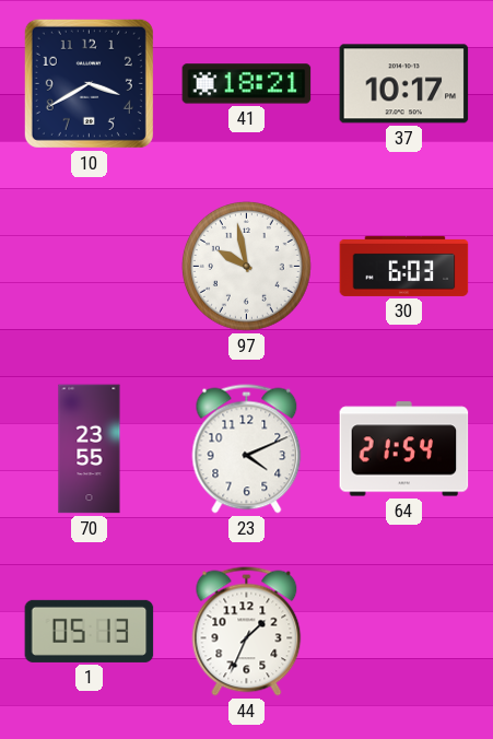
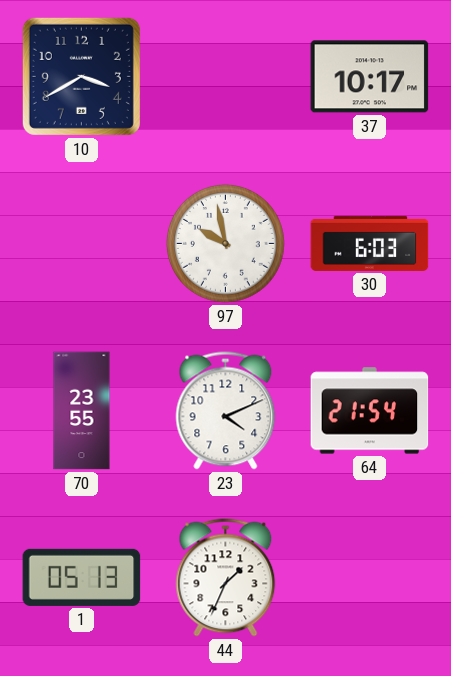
41: 18:21 -> none
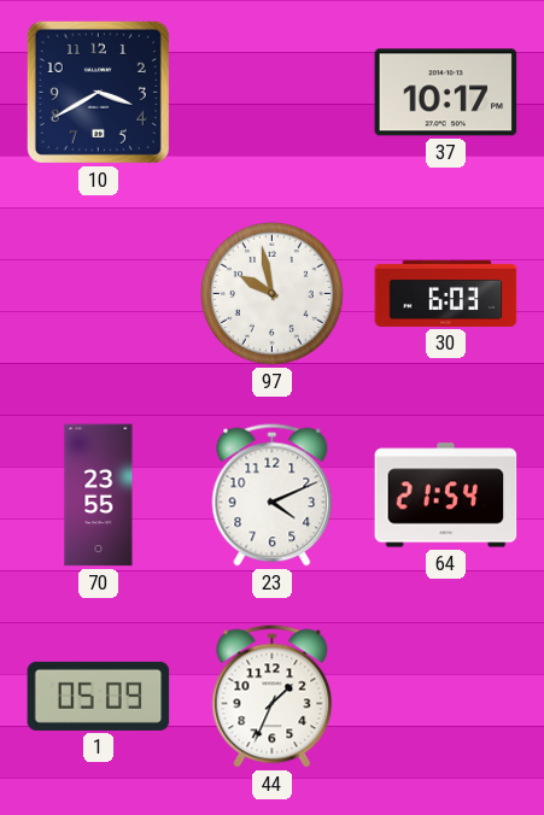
1: 05:13 -> 05:09
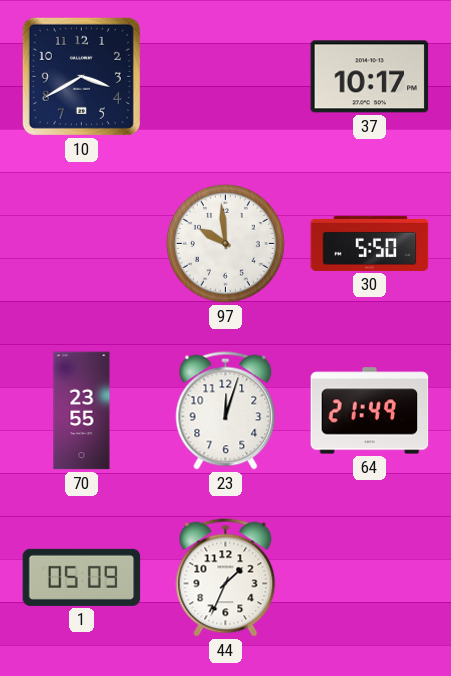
97: 9:58 -> 9:59
30: 6:03 -> 5:50
23: 4:11 -> 12:03
64: 21:54 -> 21:49
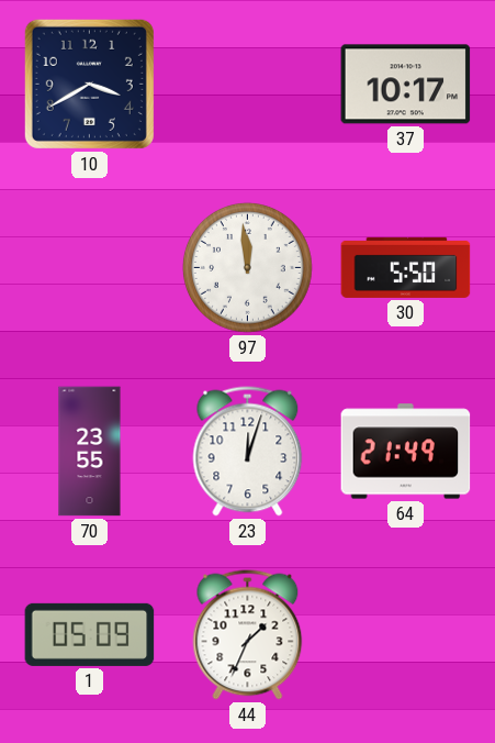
97: 9:59 -> 11:59
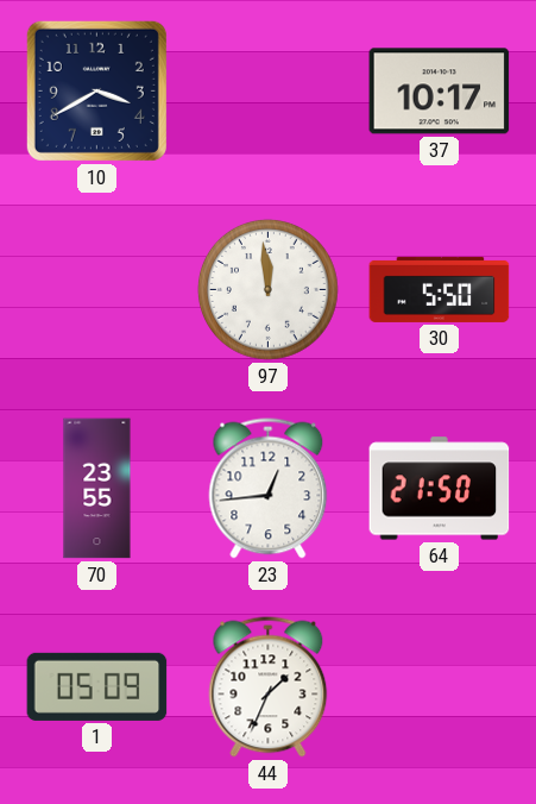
23: 12:03 -> 12:44
64: 21:49 -> 21:50
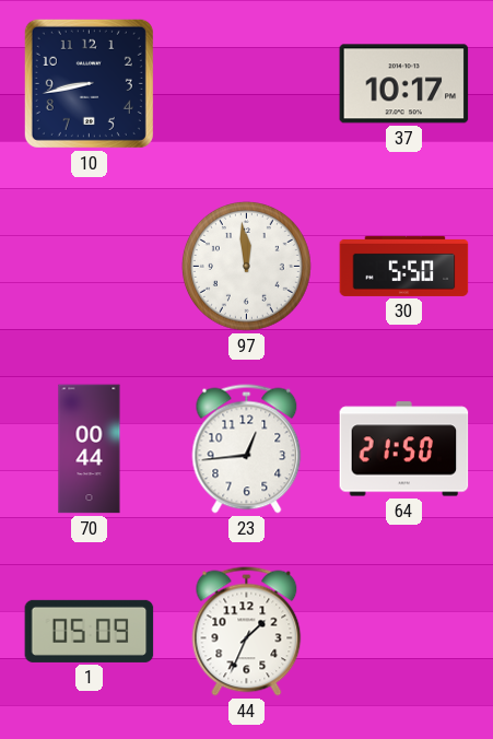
10: 3:40 -> 8:43
70: 23:55 -> 00:44
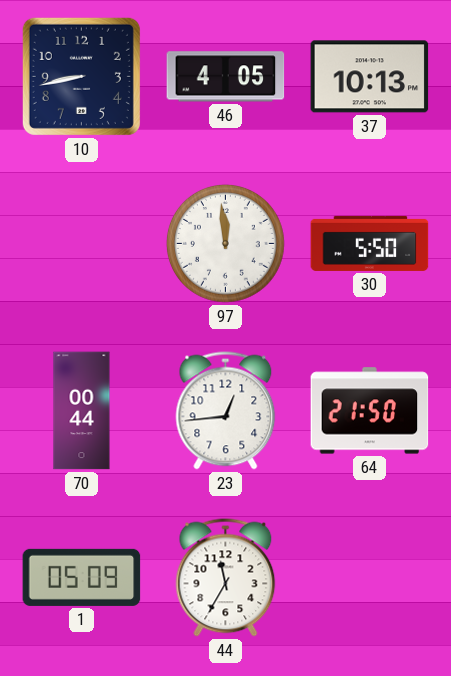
46: none -> 4:05
37: 10:17 -> 10:13
44: 1:34 -> 11:35
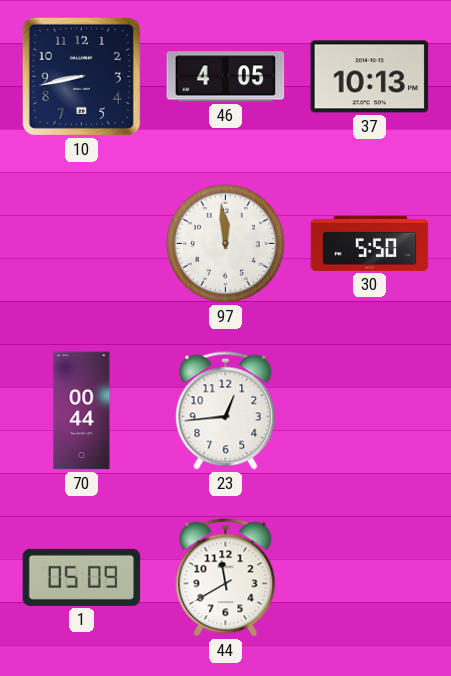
64: 21:50 -> none
44: 11:35 -> 11:40
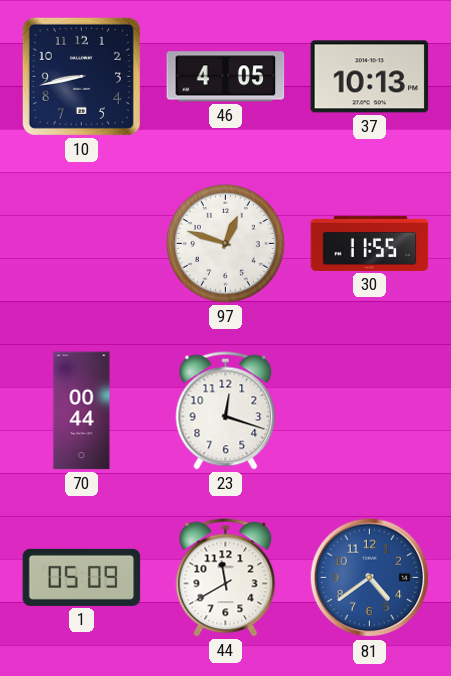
97: 11:59 -> 12:48
30: 5:50 -> 11:55
23: 12:44 -> 12:18
81: none -> 4:39
